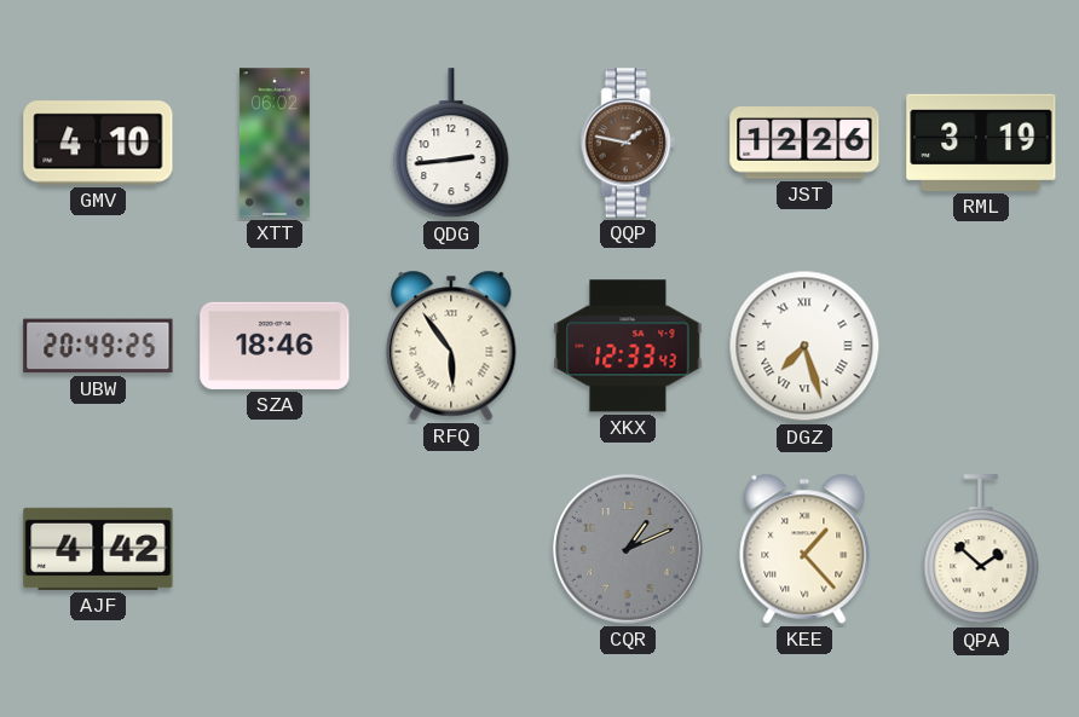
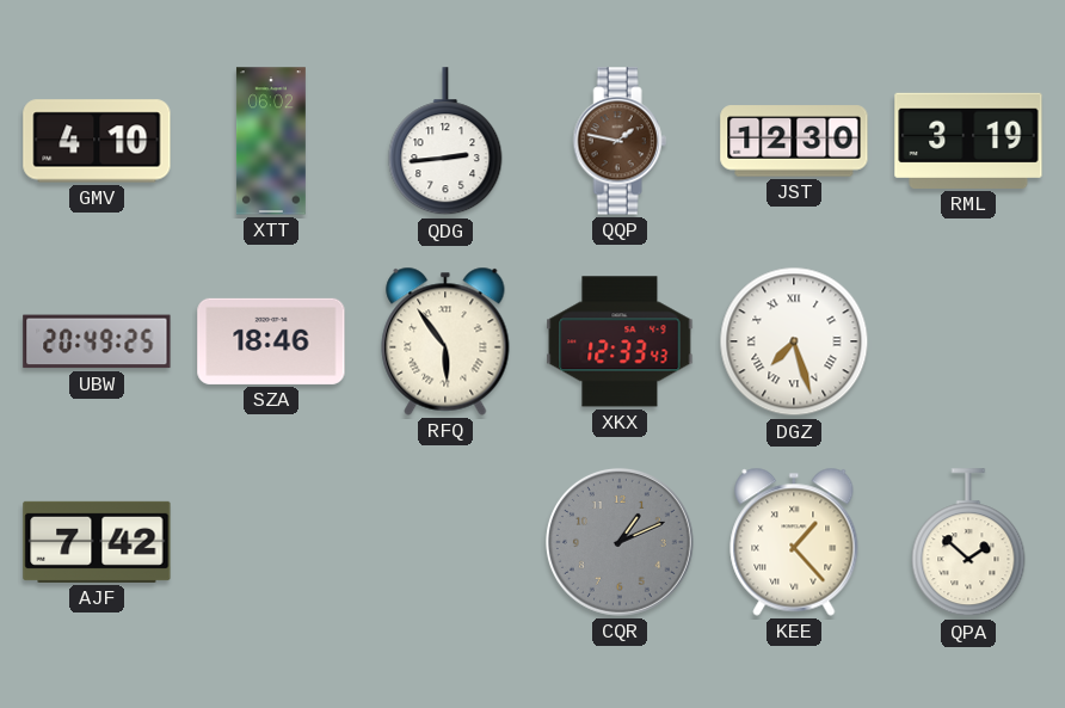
JST: 12:26 -> 12:30
AJF: 4:42 -> 7:42
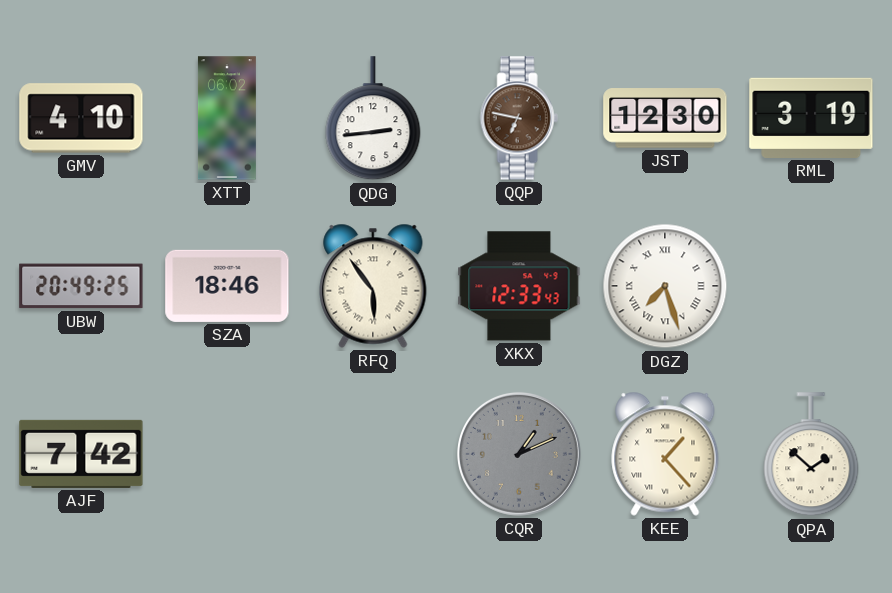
QQP: 1:47 -> 6:47
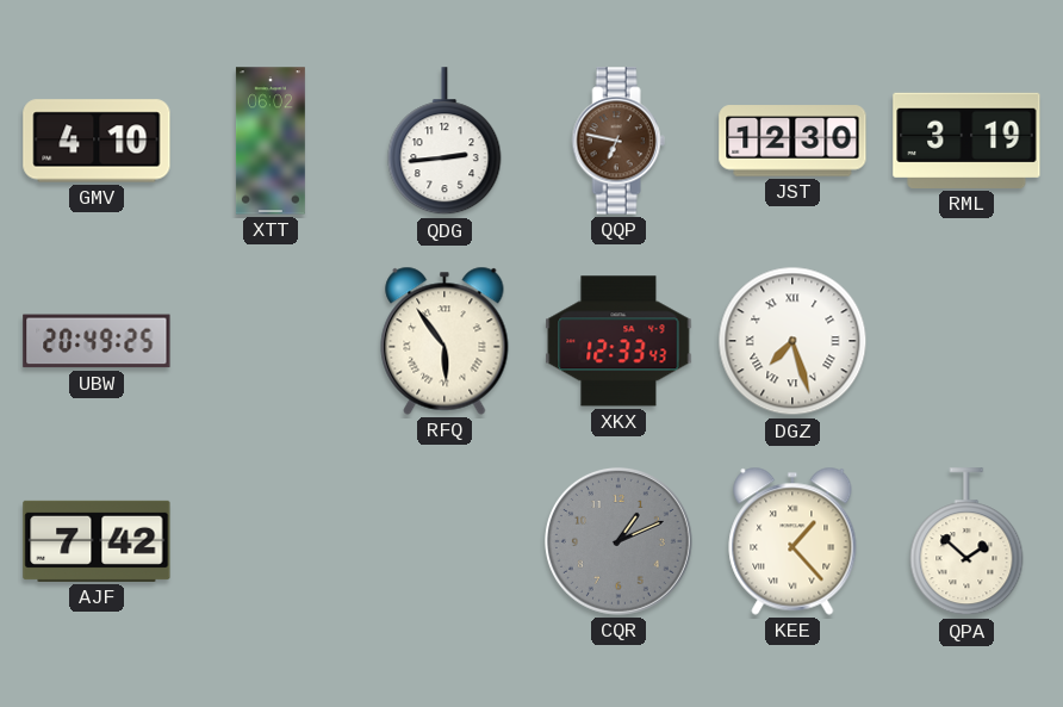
SZA: 18:46 -> none
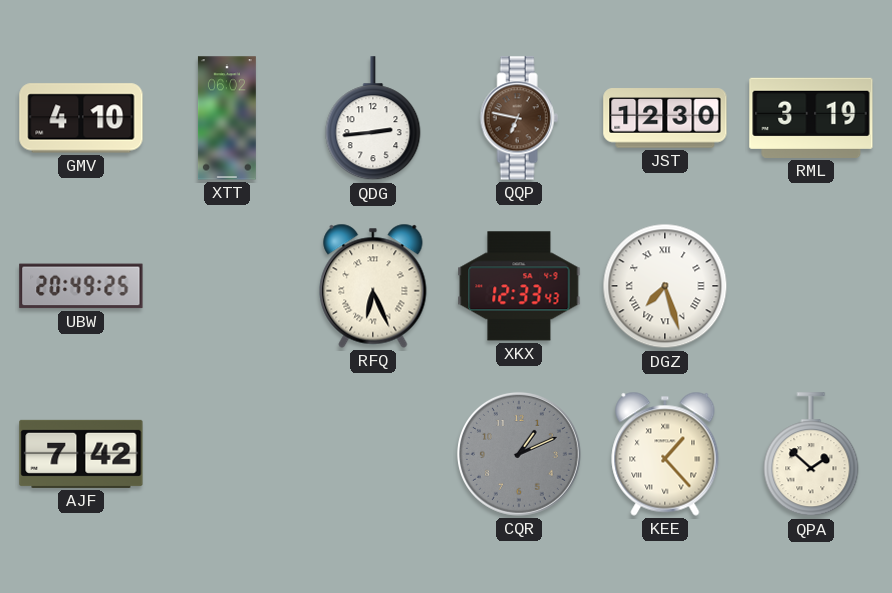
RFQ: 5:54 -> 6:26
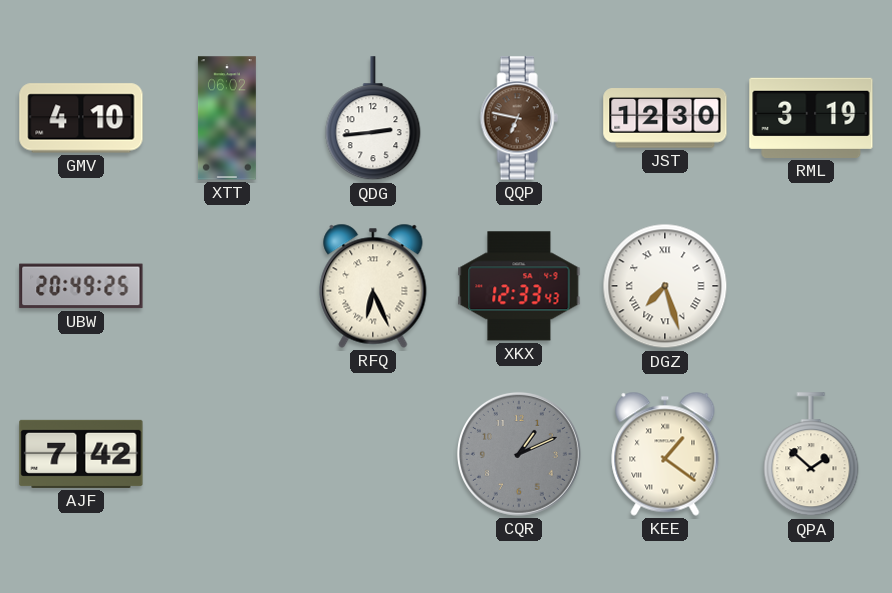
KEE: 1:23 -> 1:21
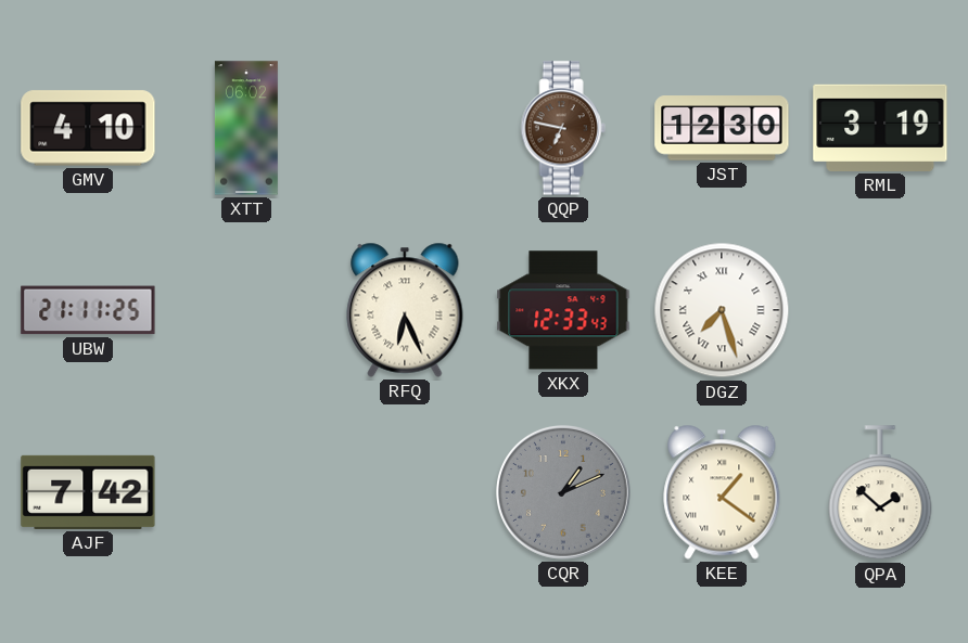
QDG: 2:44 -> none
UBW: 20:49 -> 21:11
